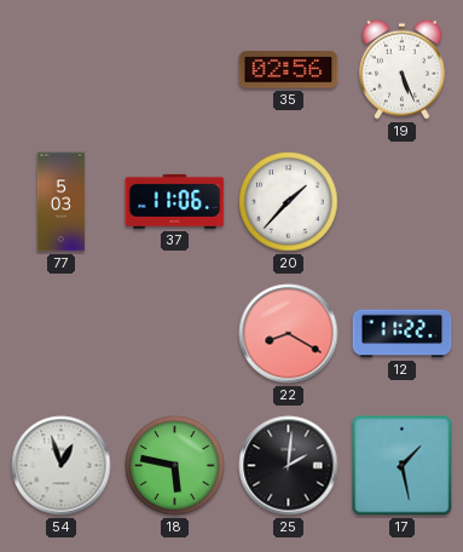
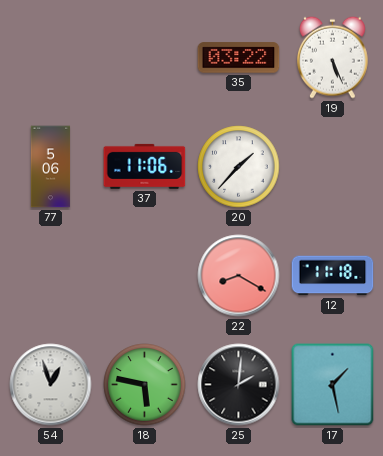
35: 02:56 -> 03:22
77: 5:03 -> 5:06
12: 11:22 -> 11:18
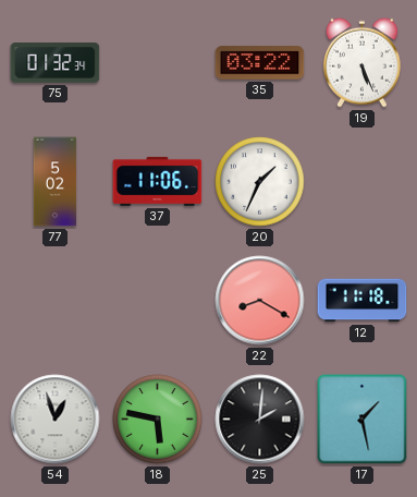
75: none -> 01:32
77: 5:06 -> 5:02
20: 1:37 -> 1:34
